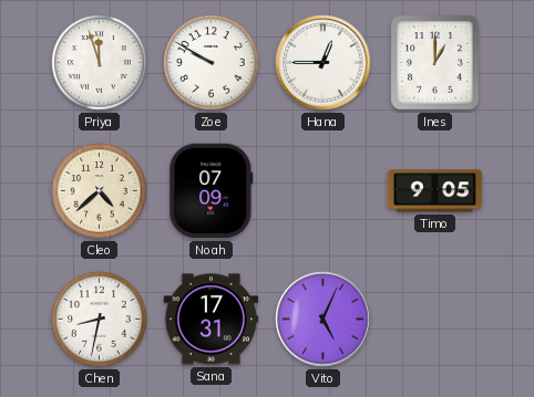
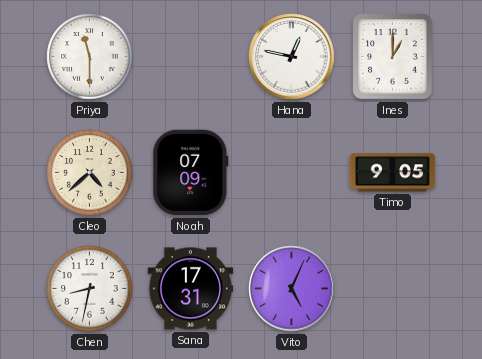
Priya: 11:57 -> 11:30
Zoe: 9:50 -> none
Hana: 12:45 -> 12:47
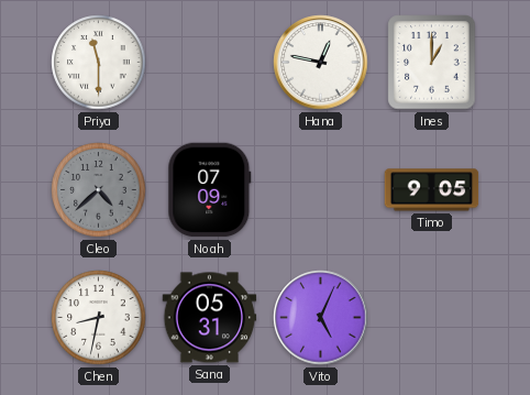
Cleo dial: cream -> grey
Sana: 17:31 -> 05:31
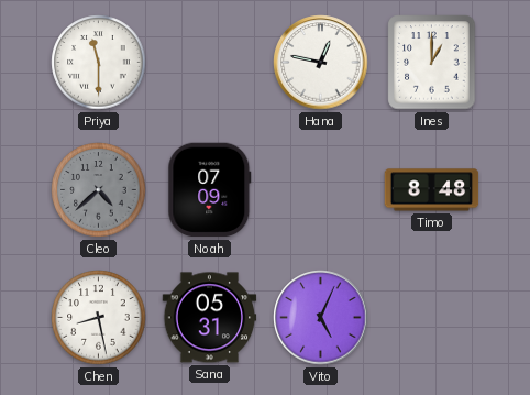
Timo: 9:05 -> 8:48
Chen: 8:32 -> 8:28
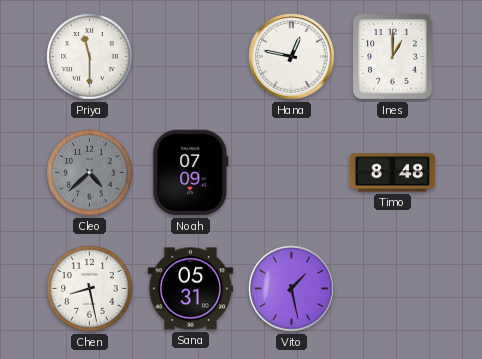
Vito: 5:04 -> 1:28
